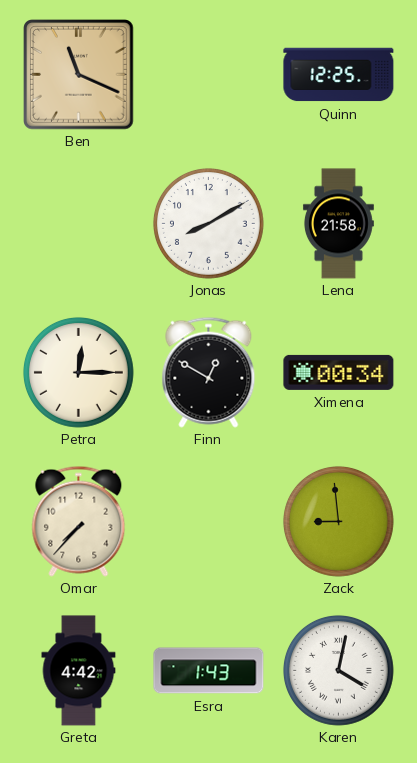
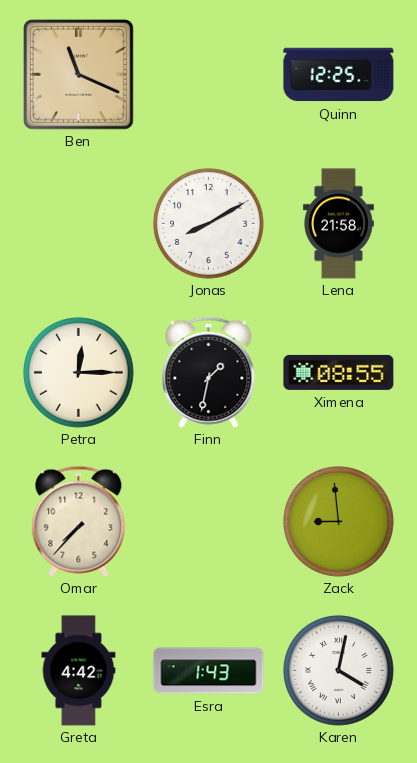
Finn: 12:50 -> 1:32
Ximena: 00:34 -> 08:55
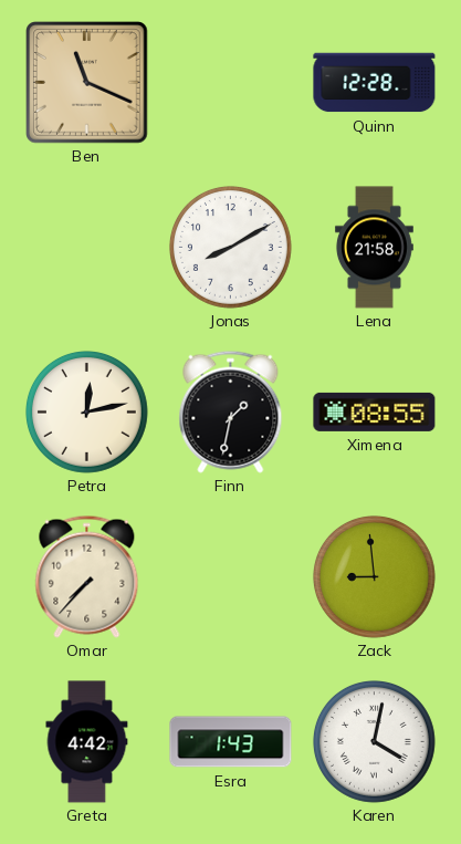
Quinn: 12:25 -> 12:28
Petra: 12:15 -> 12:13
